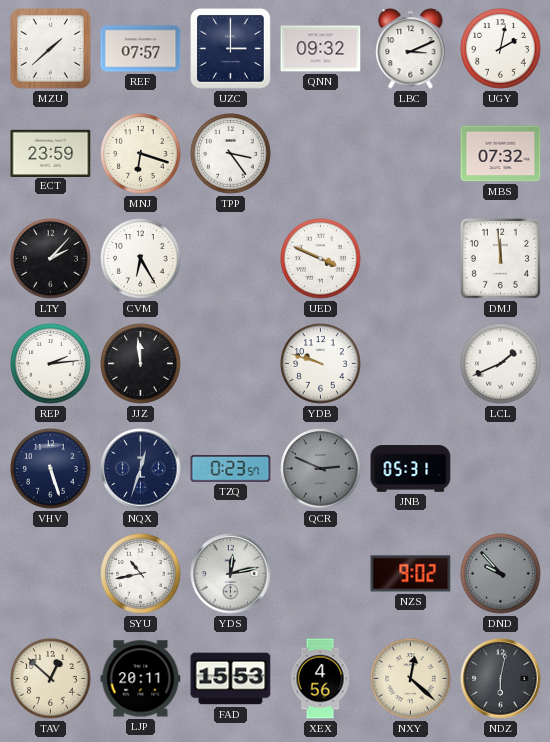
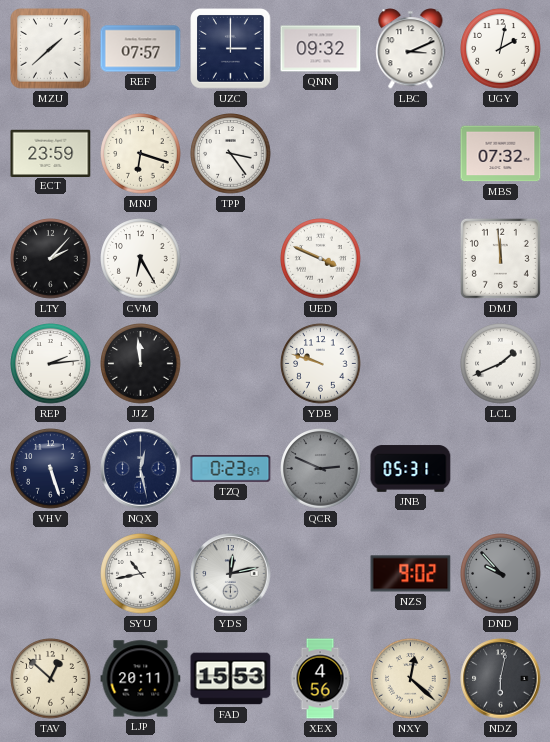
NQX: 12:33 -> 12:28
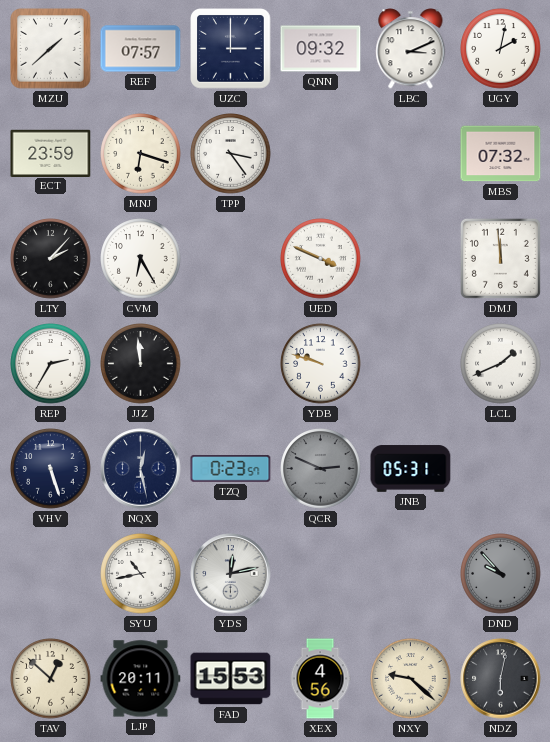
REP: 2:14 -> 2:35
NZS: 9:02 -> none
NXY: 12:22 -> 9:22
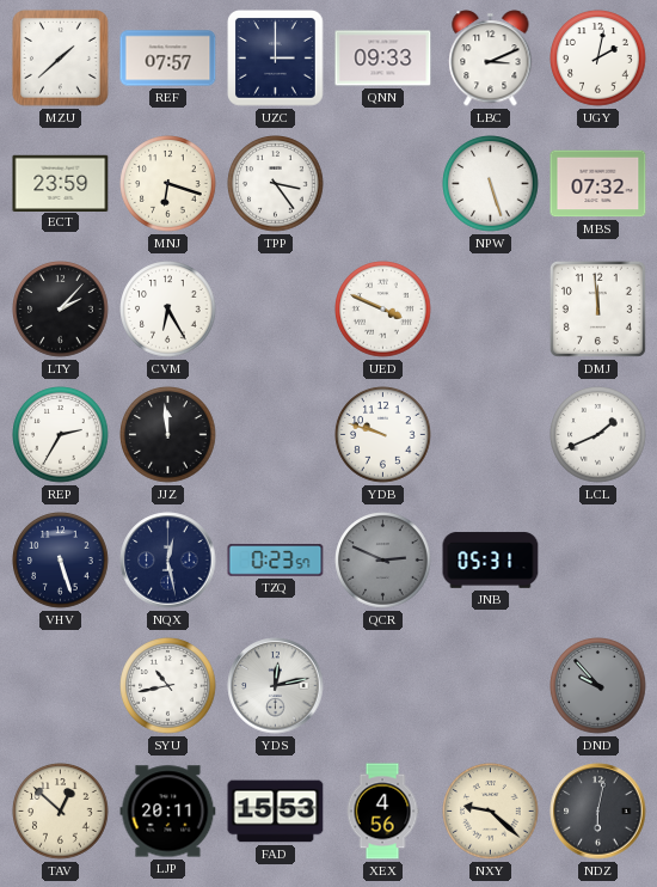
QNN: 09:32 -> 09:33
NPW: none -> 5:27
